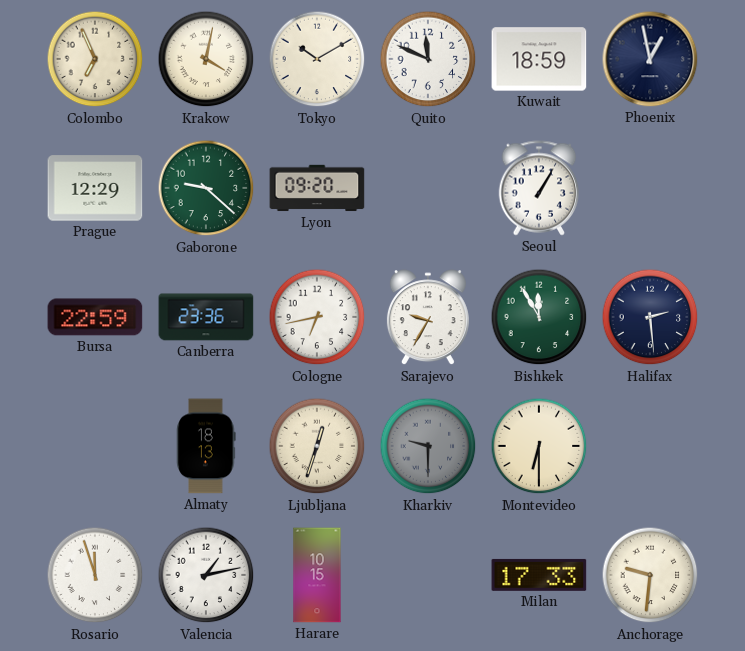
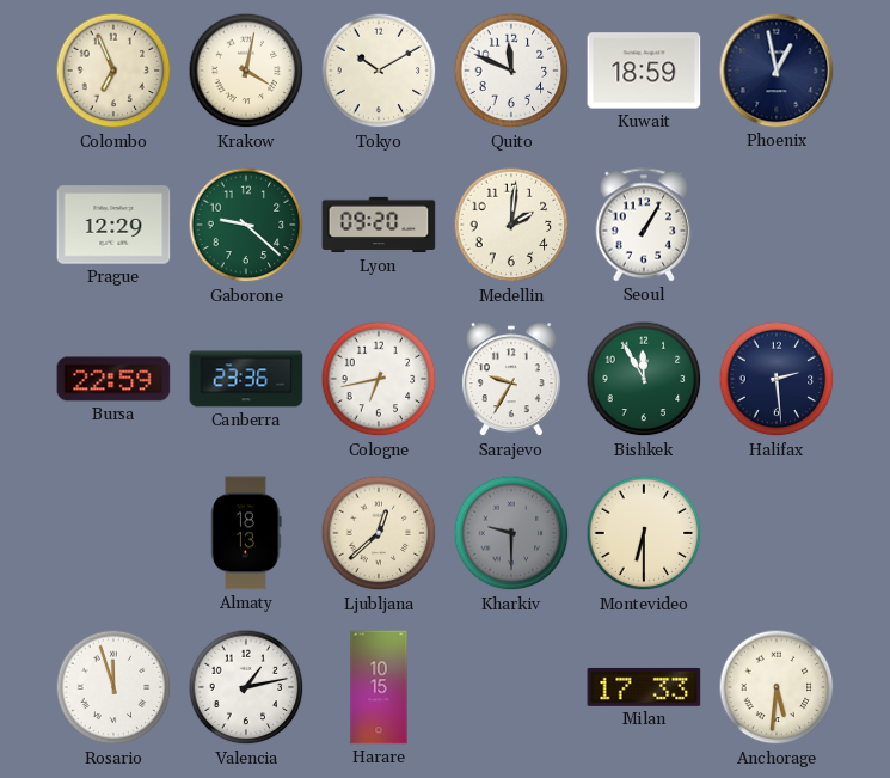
Medellin: none -> 2:01
Ljubljana: 12:33 -> 12:38
Anchorage: 9:31 -> 5:31
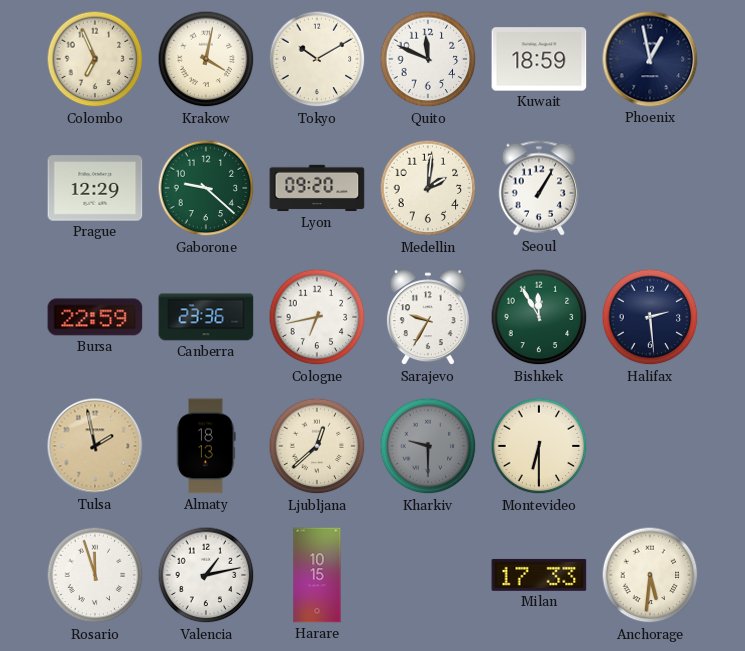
Tulsa: none -> 1:58
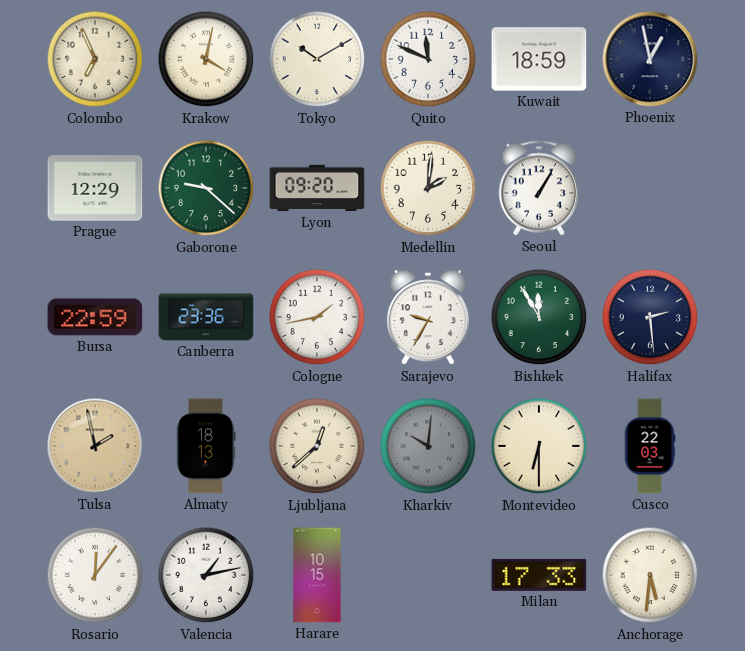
Cologne: 6:43 -> 1:43
Kharkiv: 9:30 -> 10:01
Cusco: none -> 22:03
Rosario: 11:57 -> 12:06
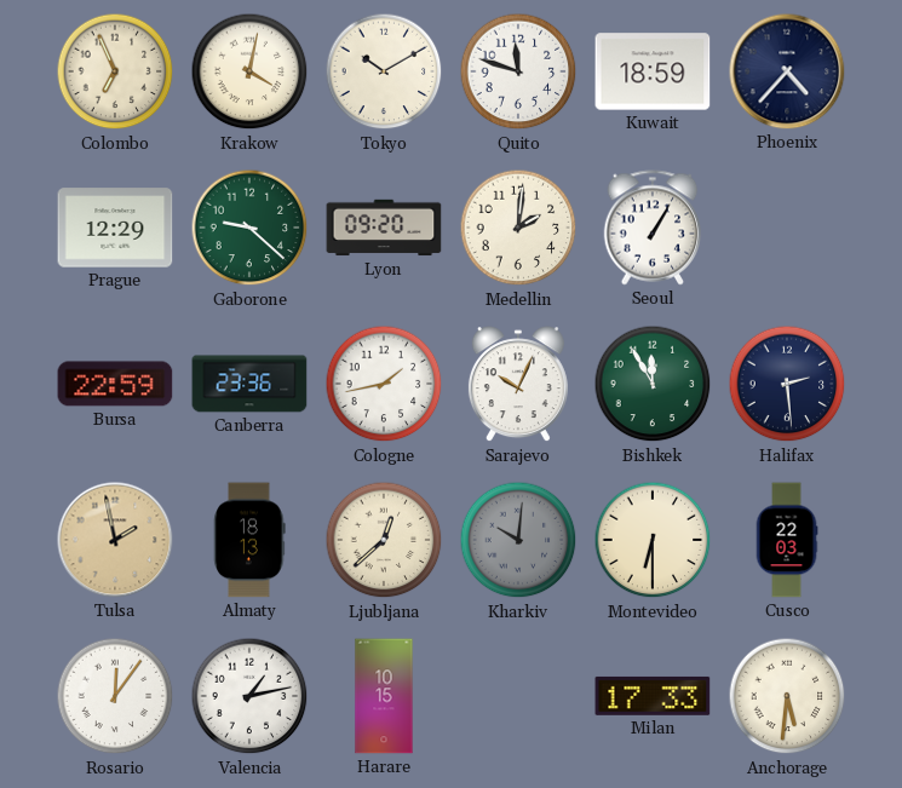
Quito: 11:49 -> 11:48
Phoenix: 12:58 -> 4:37
Sarajevo: 9:35 -> 10:04
